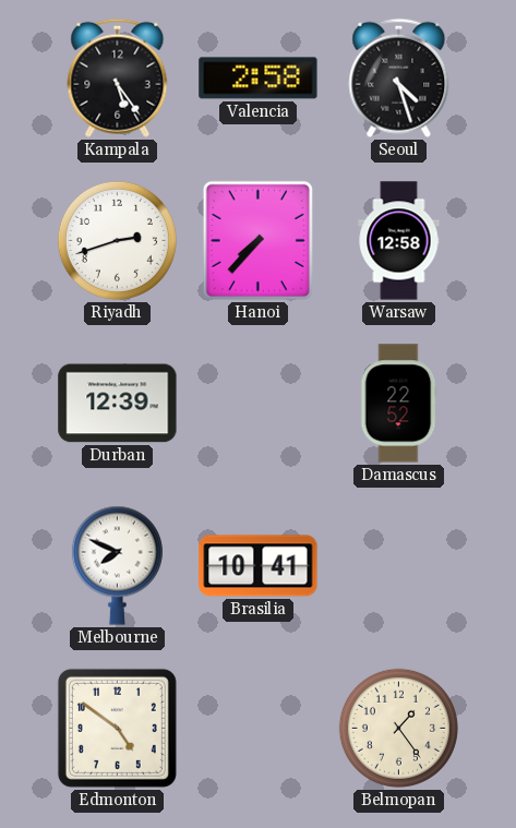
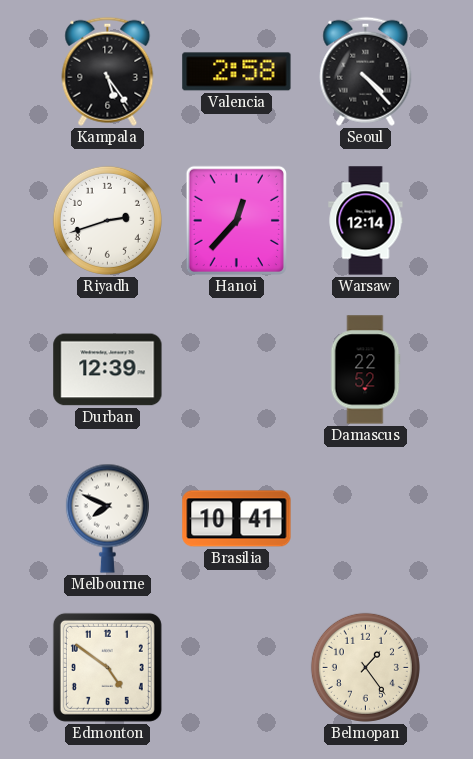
Seoul: 4:27 -> 4:23
Hanoi: 7:37 -> 12:37
Warsaw: 12:58 -> 12:14
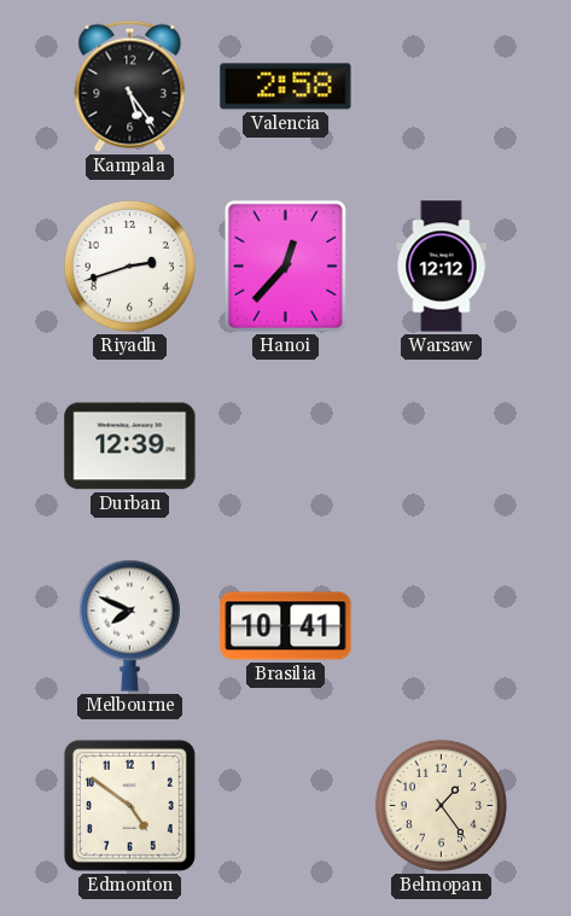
Seoul: 4:23 -> none
Warsaw: 12:14 -> 12:12
Damascus: 22:52 -> none
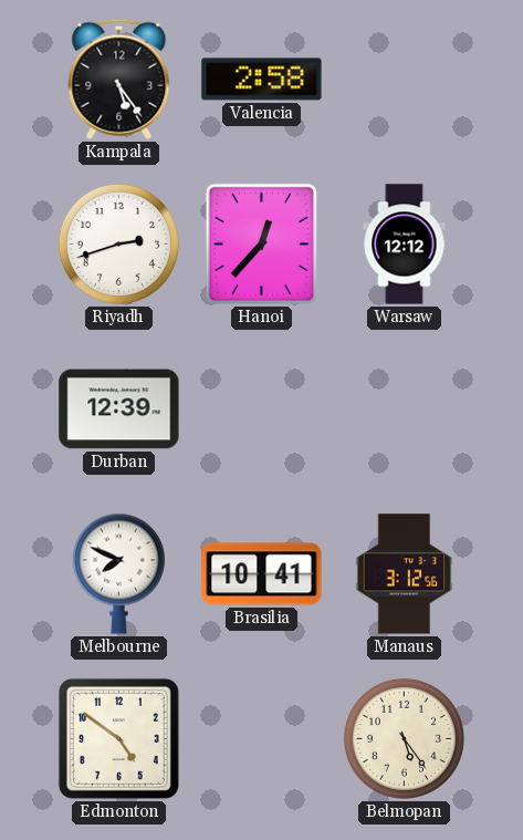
Manaus: none -> 3:12
Belmopan: 1:24 -> 5:24
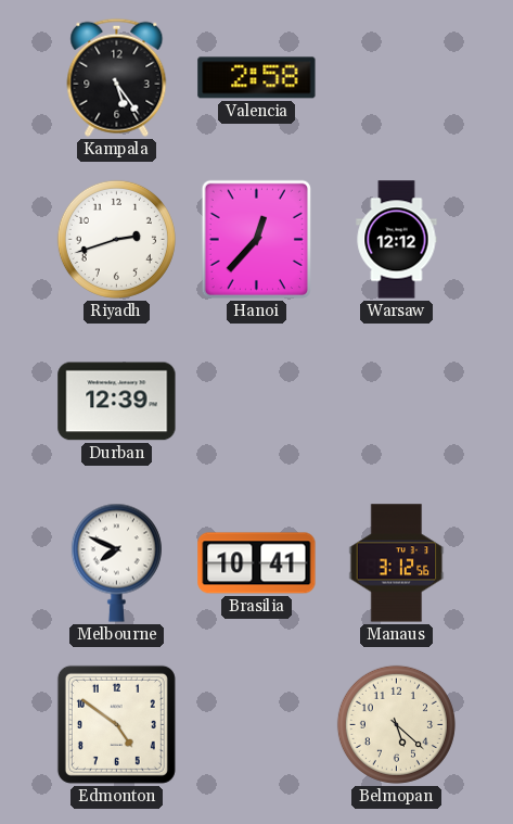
Belmopan: 5:24 -> 5:22
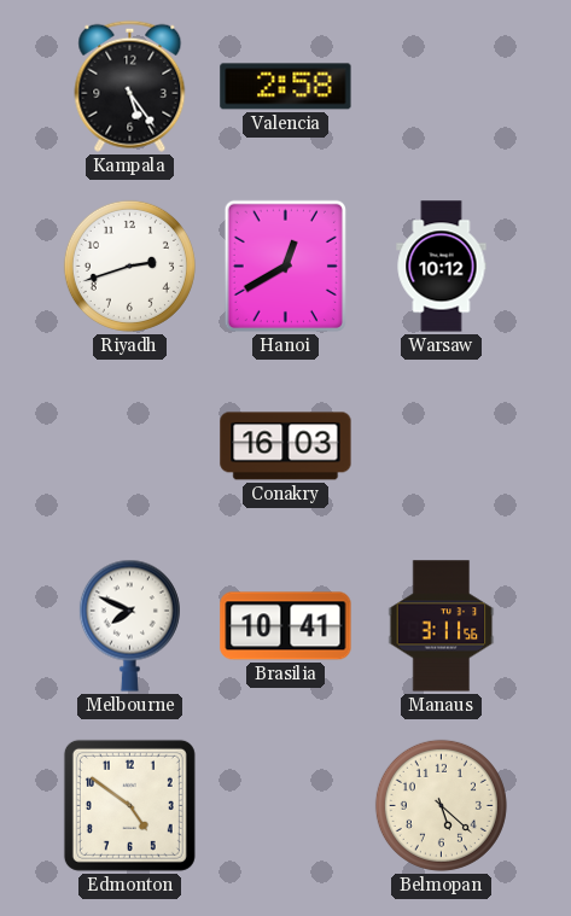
Hanoi: 12:37 -> 12:40
Warsaw: 12:12 -> 10:12
Durban: 12:39 -> none
Conakry: none -> 16:03
Manaus: 3:12 -> 3:11
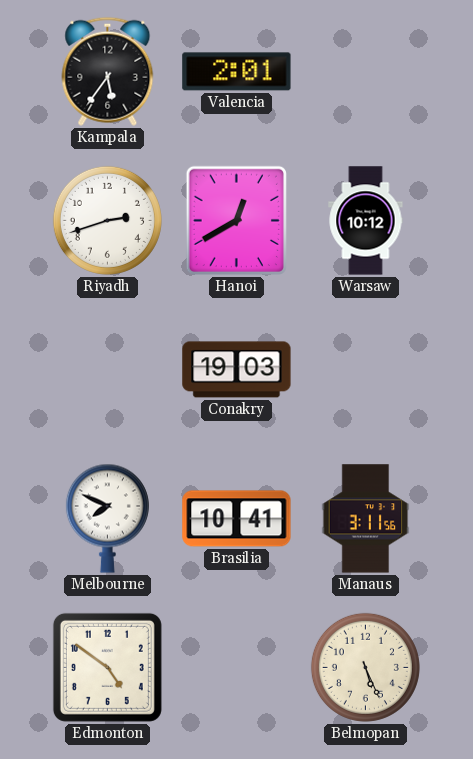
Kampala: 5:24 -> 5:36
Valencia: 2:58 -> 2:01
Conakry: 16:03 -> 19:03
Belmopan: 5:22 -> 5:26
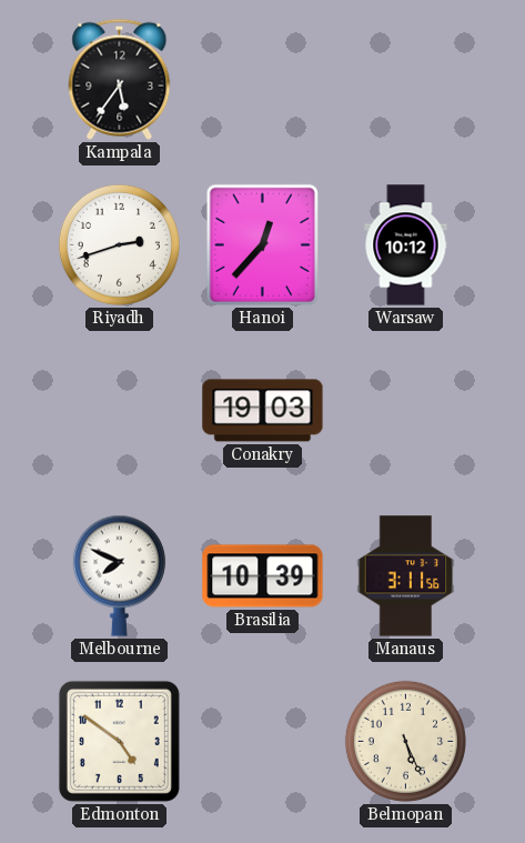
Valencia: 2:01 -> none
Hanoi: 12:40 -> 12:37
Brasilia: 10:41 -> 10:39
